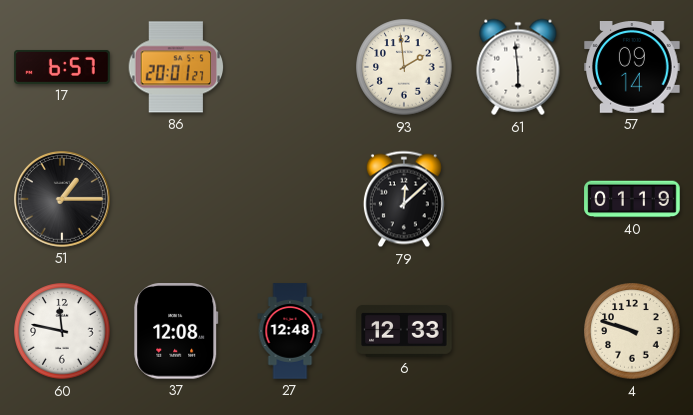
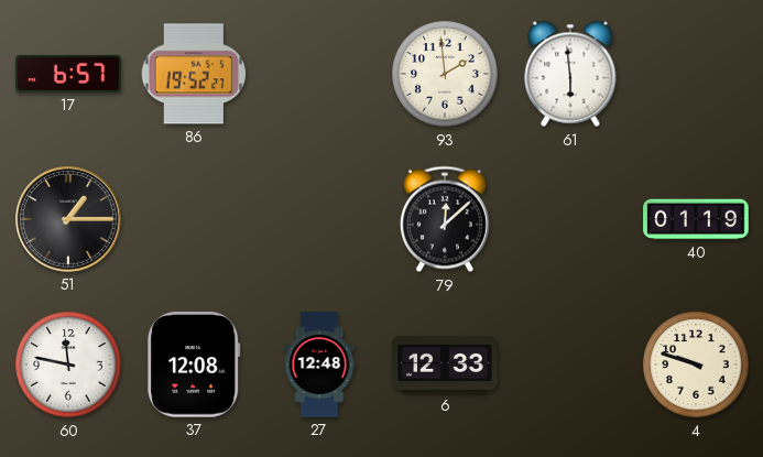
86: 20:01 -> 19:52
57: 09:14 -> none
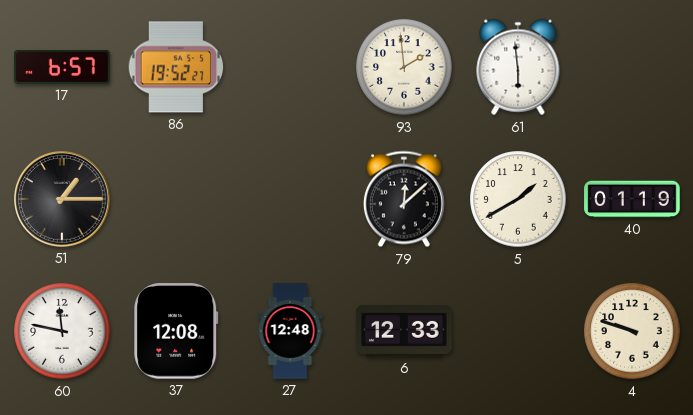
5: none -> 1:40
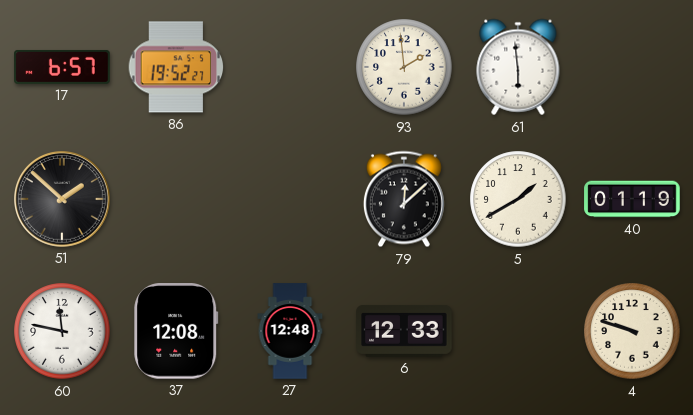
51: 1:15 -> 1:52
